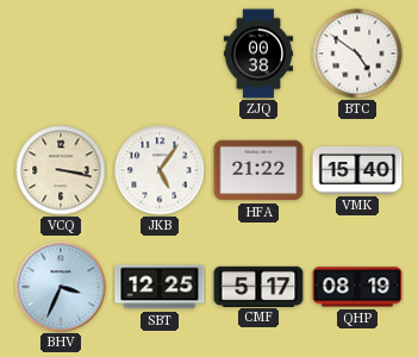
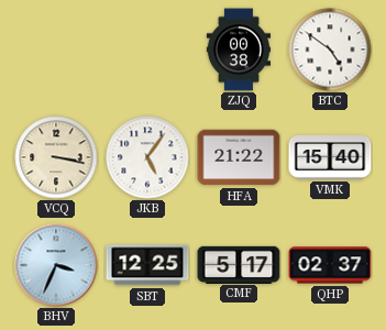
QHP: 08:19 -> 02:37
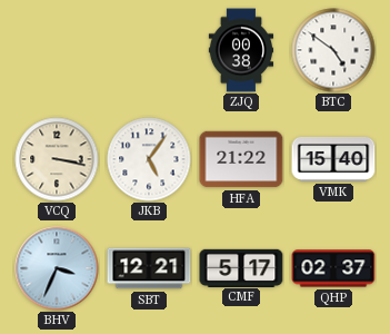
SBT: 12:25 -> 12:21
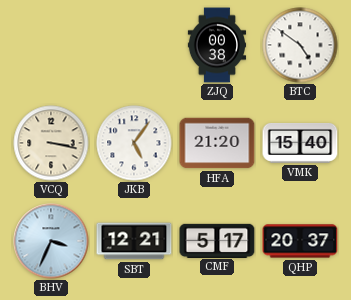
HFA: 21:22 -> 21:20
QHP: 02:37 -> 20:37
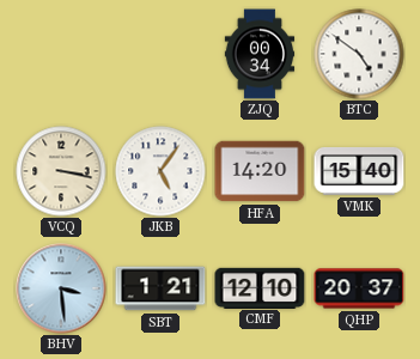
ZJQ: 00:38 -> 00:34
HFA: 21:20 -> 14:20
BHV: 3:34 -> 3:29
SBT: 12:21 -> 1:21
CMF: 5:17 -> 12:10
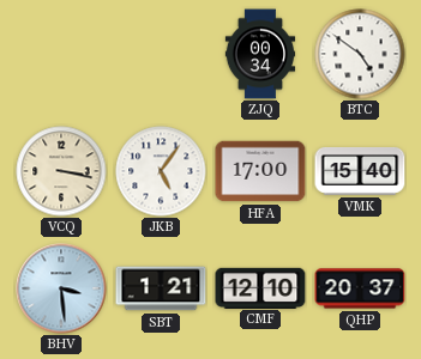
HFA: 14:20 -> 17:00
